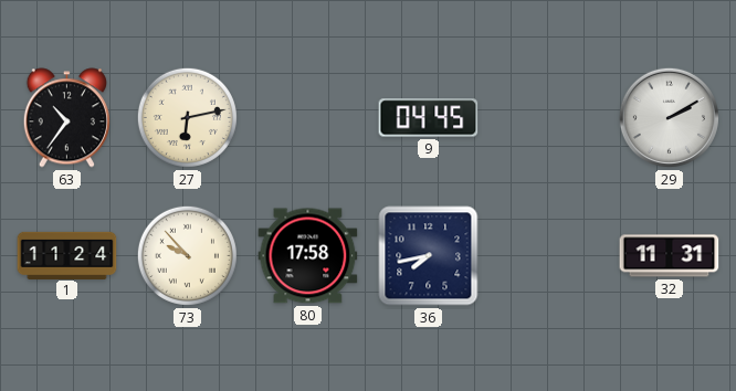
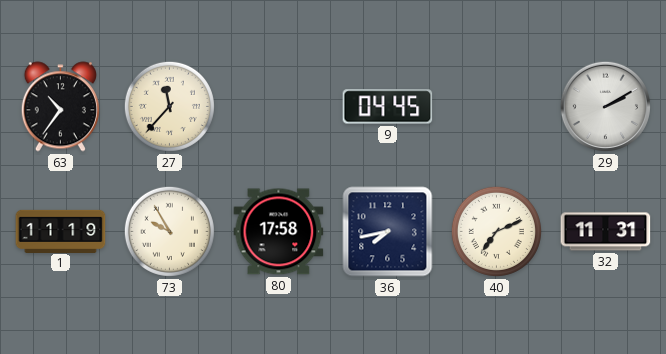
27: 6:13 -> 11:37
1: 11:24 -> 11:19
73: 9:53 -> 9:55
40: none -> 7:11
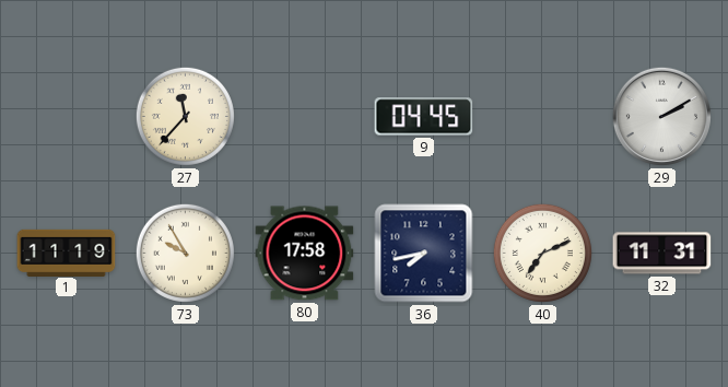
63: 10:36 -> none
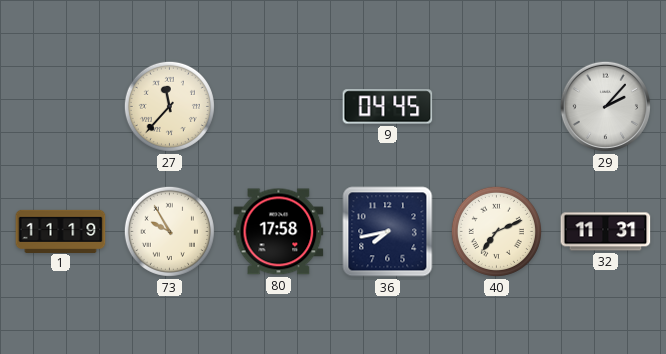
29: 2:10 -> 2:07
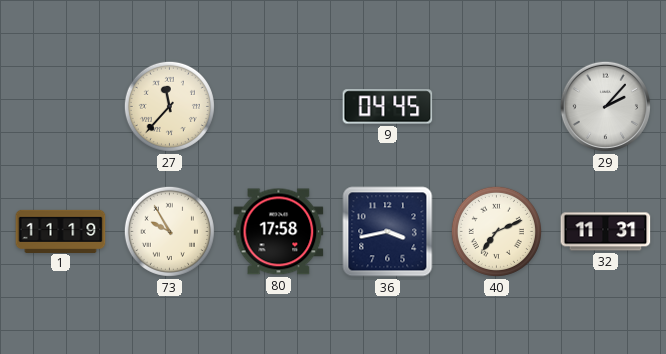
36: 7:43 -> 3:43
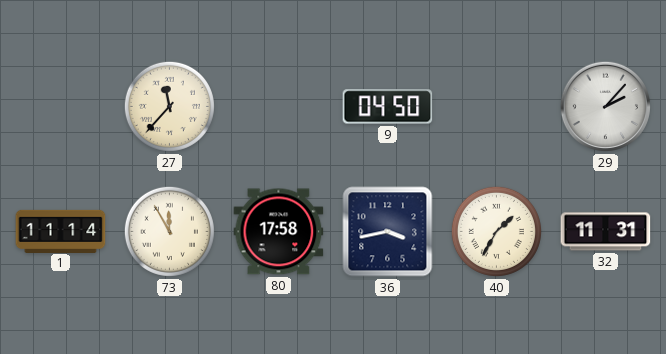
9: 04:45 -> 04:50
1: 11:19 -> 11:14
73: 9:55 -> 11:55
40: 7:11 -> 1:35
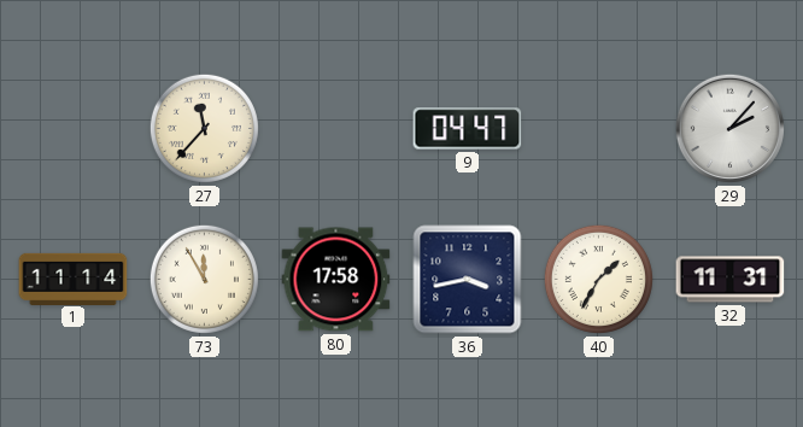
9: 04:50 -> 04:47
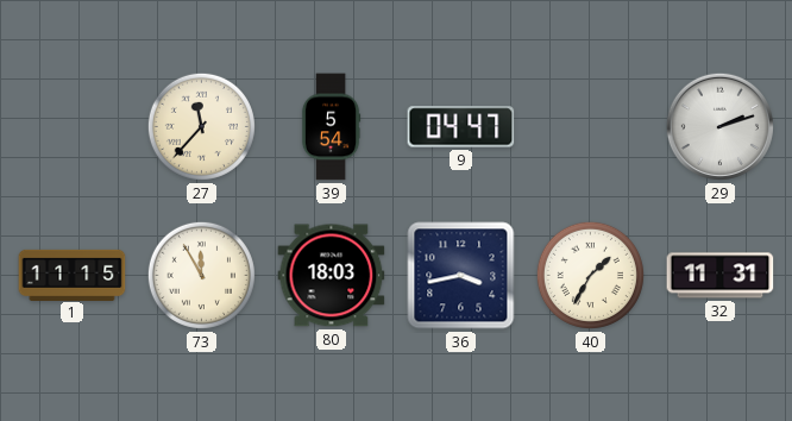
39: none -> 5:54
29: 2:07 -> 2:12
1: 11:14 -> 11:15
80: 17:58 -> 18:03
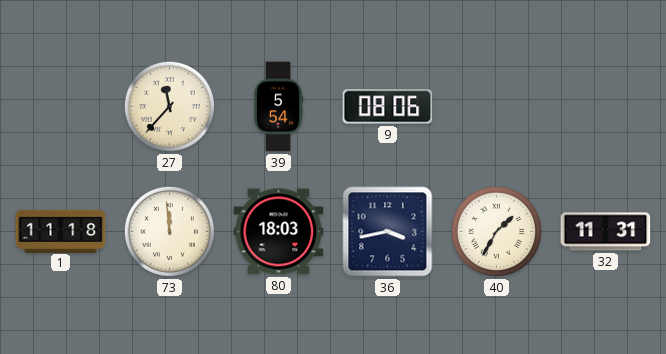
9: 04:47 -> 08:06
29: 2:12 -> none
1: 11:15 -> 11:18
73: 11:55 -> 11:59
